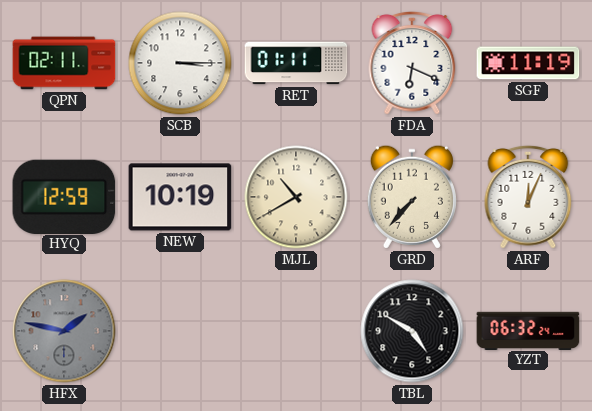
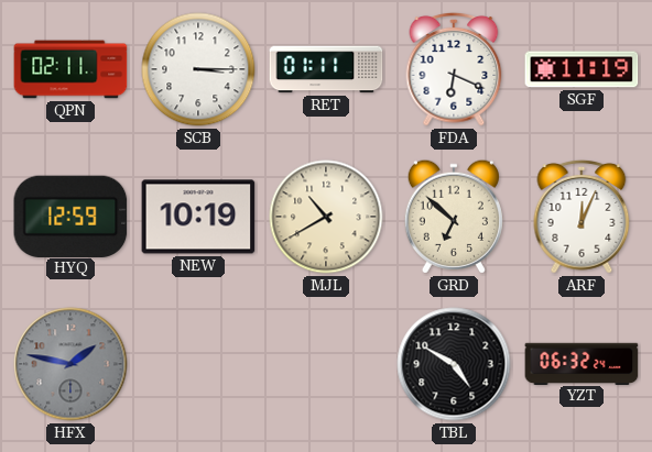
GRD: 7:37 -> 6:52
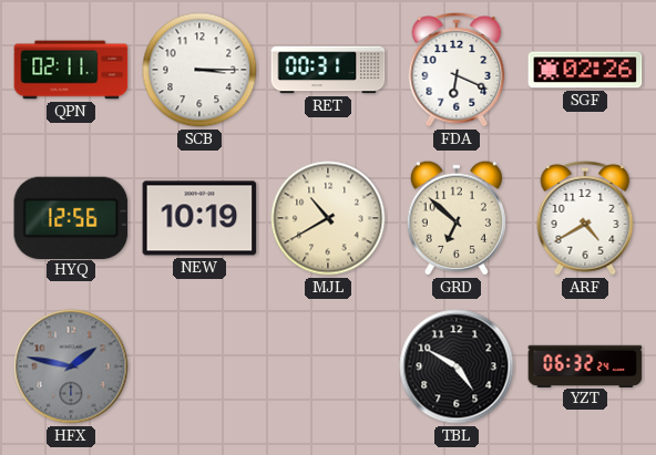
RET: 01:11 -> 00:31
SGF: 11:19 -> 02:26
HYQ: 12:59 -> 12:56
ARF: 12:04 -> 4:40
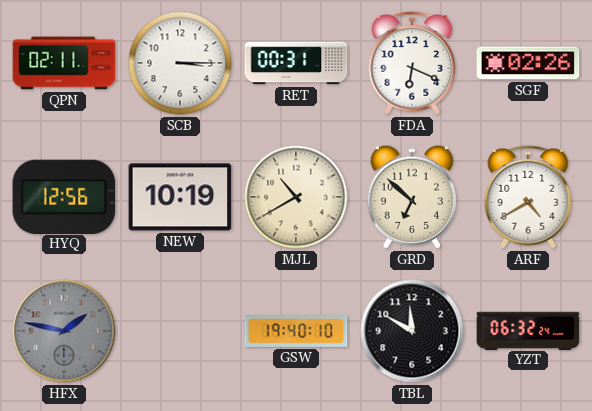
GSW: none -> 19:40
TBL: 4:50 -> 11:50
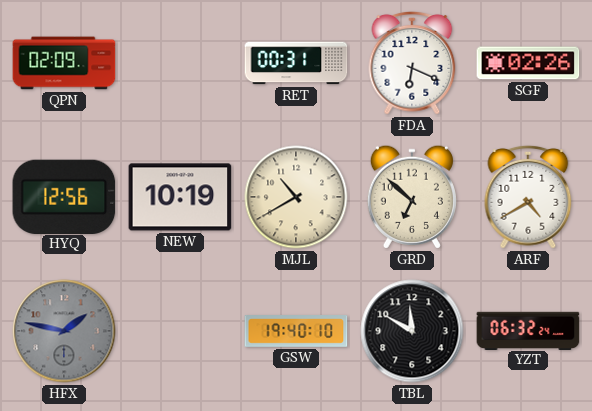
QPN: 02:11 -> 02:09
SCB: 3:15 -> none
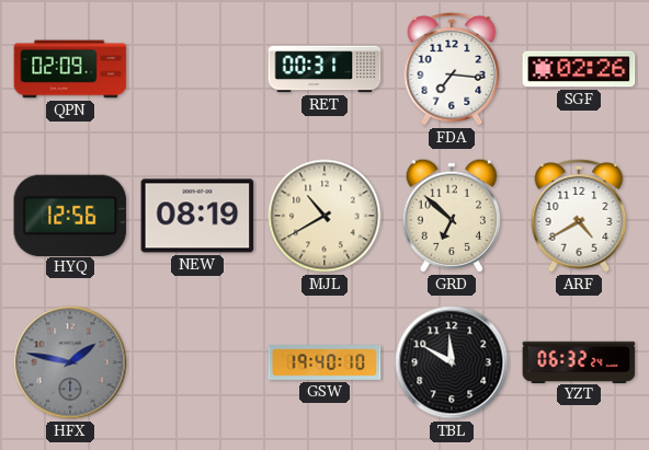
FDA: 6:19 -> 7:16
NEW: 10:19 -> 08:19
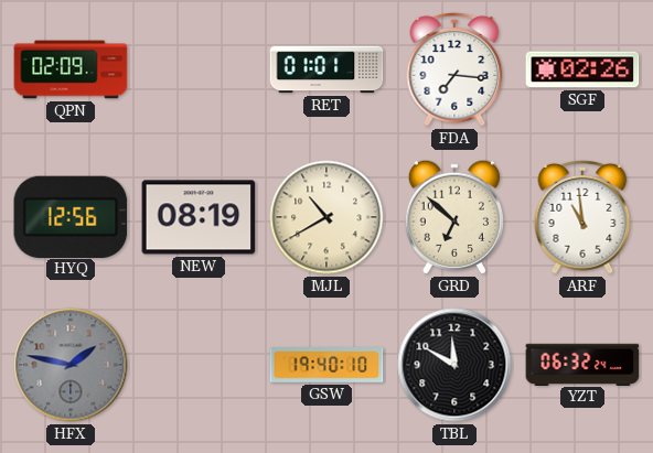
RET: 00:31 -> 01:01
ARF: 4:40 -> 10:59
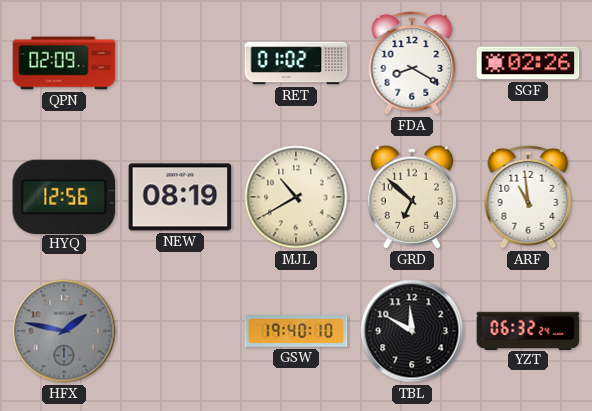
RET: 01:01 -> 01:02
FDA: 7:16 -> 8:20
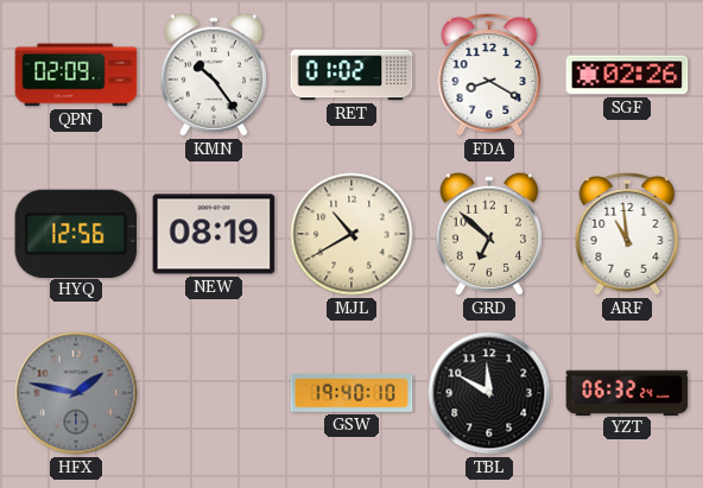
KMN: none -> 10:24
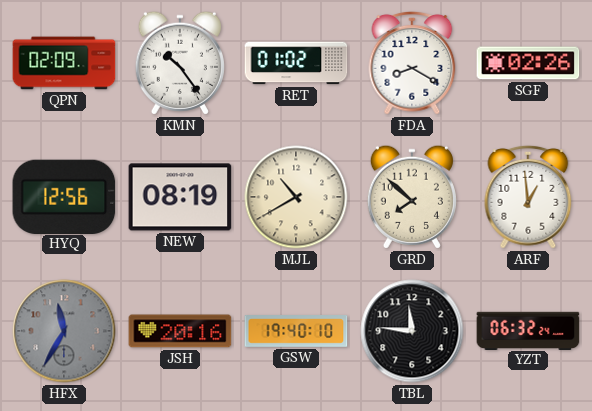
GRD: 6:52 -> 7:52
ARF: 10:59 -> 12:59
HFX: 1:47 -> 11:35
JSH: none -> 20:16
TBL: 11:50 -> 11:46
